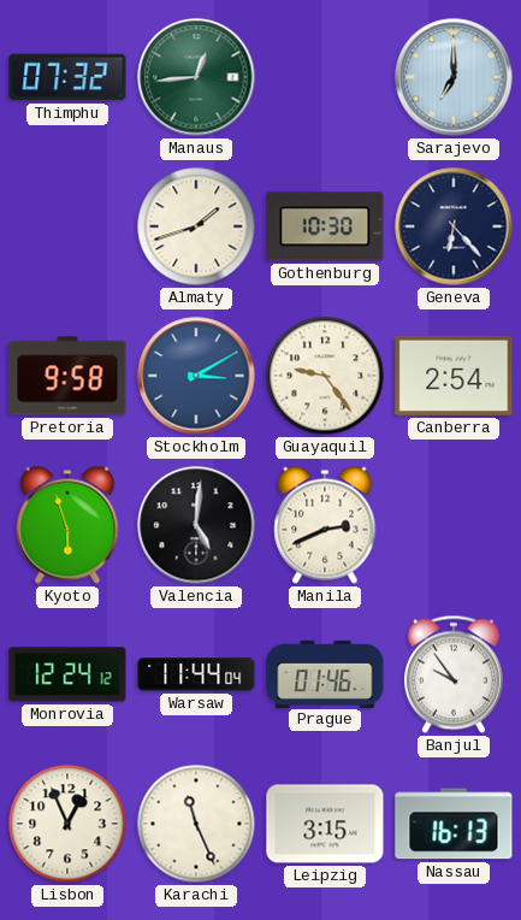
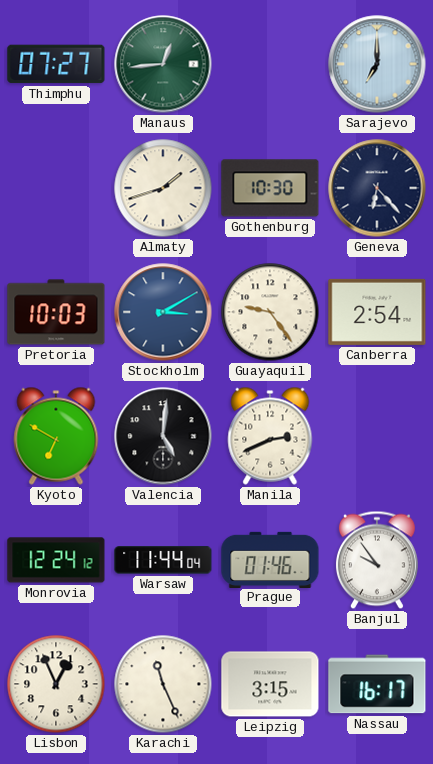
Thimphu: 07:32 -> 07:27
Pretoria: 9:58 -> 10:03
Kyoto: 5:57 -> 6:50
Nassau: 16:13 -> 16:17
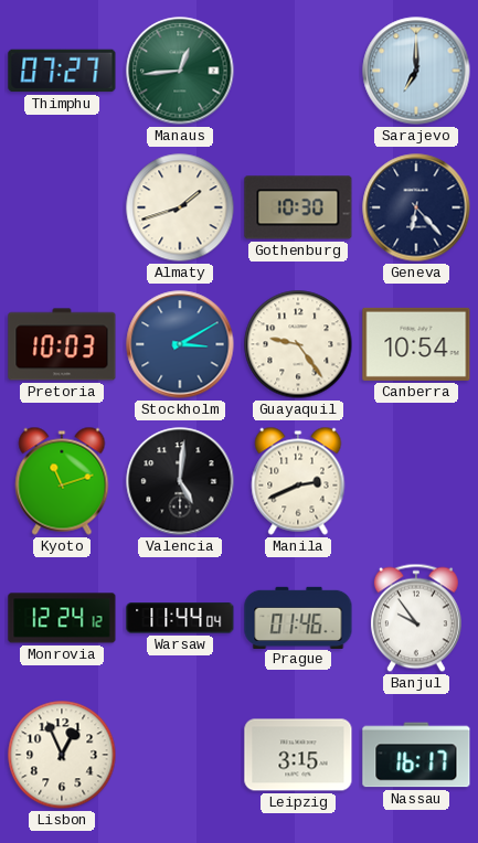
Canberra: 2:54 -> 10:54
Kyoto: 6:50 -> 11:12
Karachi: 11:26 -> none
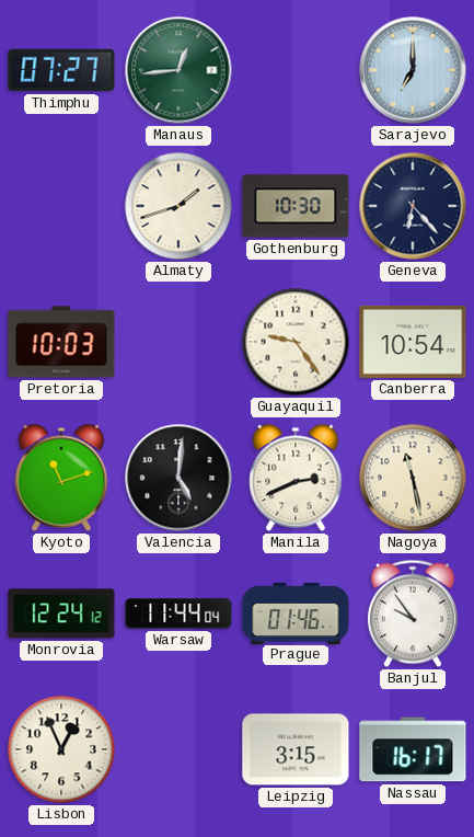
Stockholm: 3:10 -> none
Nagoya: none -> 11:28
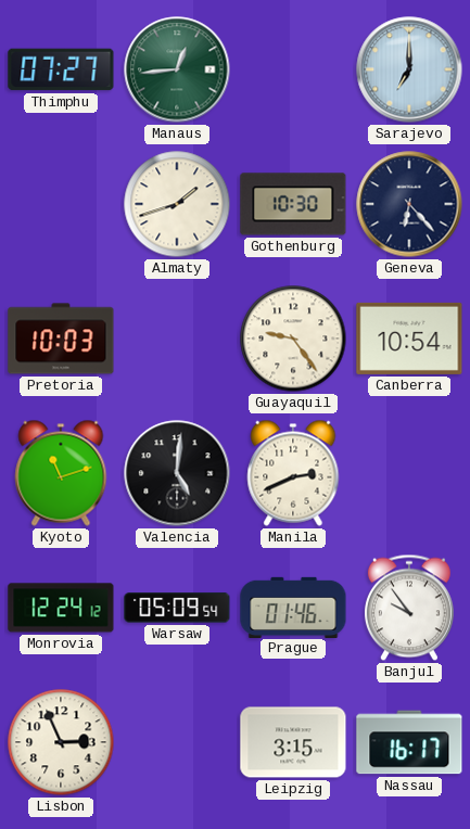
Nagoya: 11:28 -> none
Warsaw: 11:44 -> 05:09
Lisbon: 12:56 -> 2:56
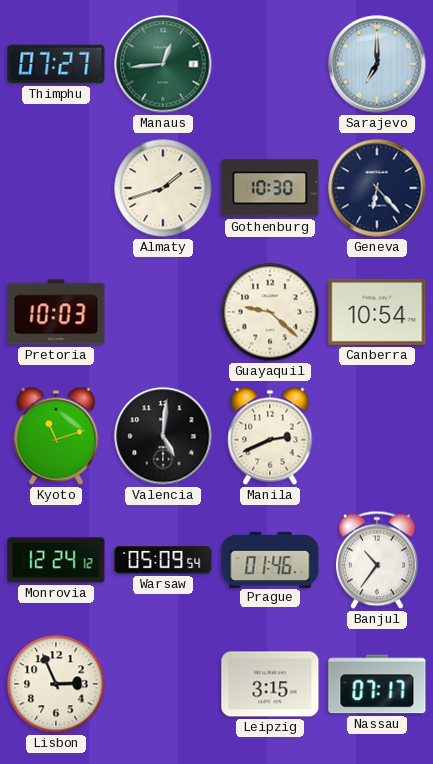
Guayaquil: 9:24 -> 9:22
Banjul: 9:54 -> 10:36
Nassau: 16:17 -> 07:17
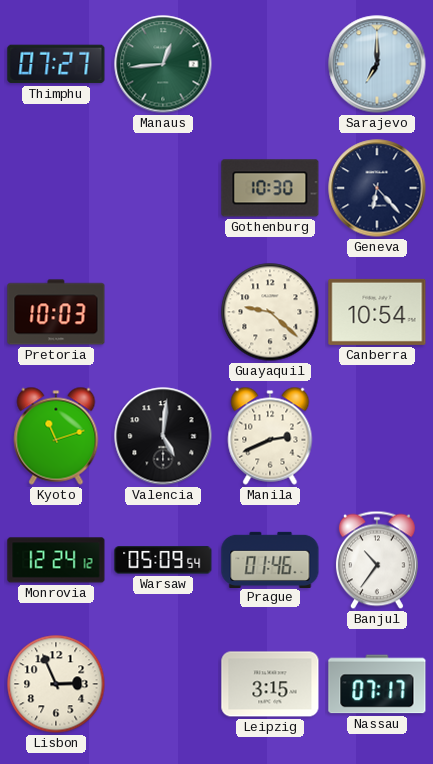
Almaty: 1:42 -> none
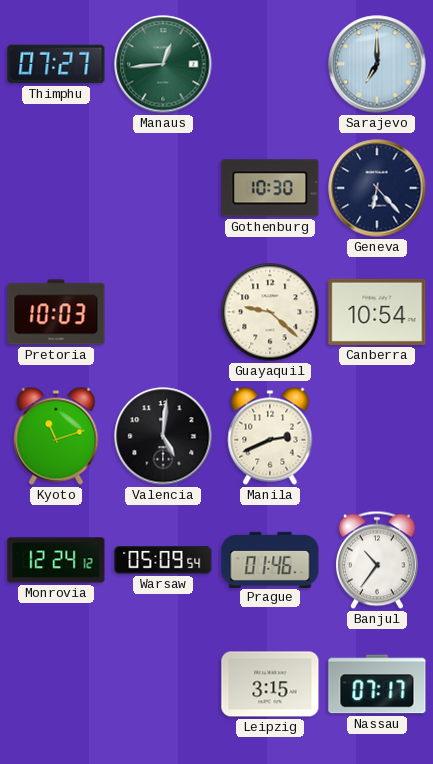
Lisbon: 2:56 -> none
